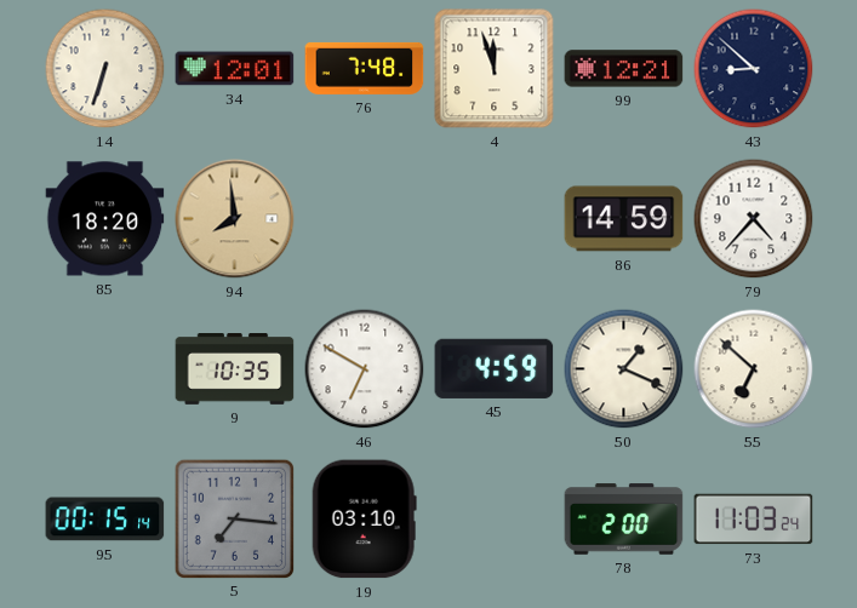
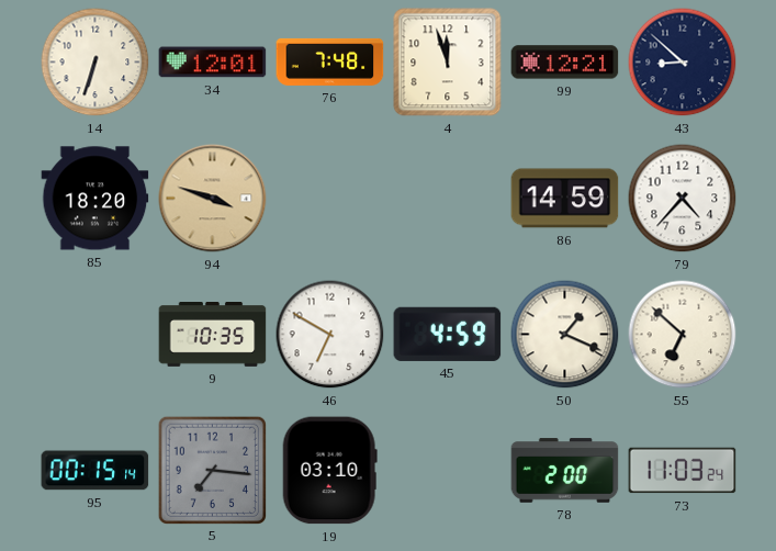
94: 7:59 -> 3:48
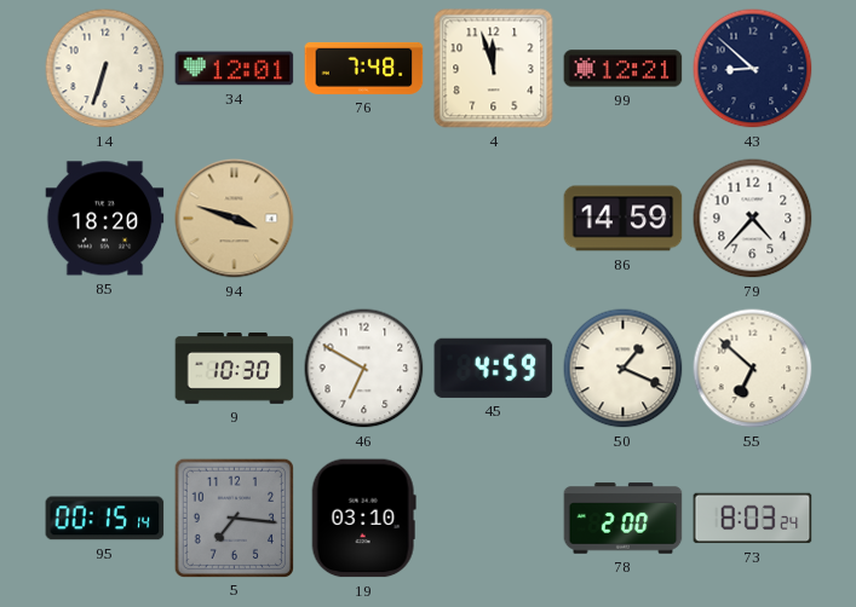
9: 10:35 -> 10:30
73: 11:03 -> 8:03
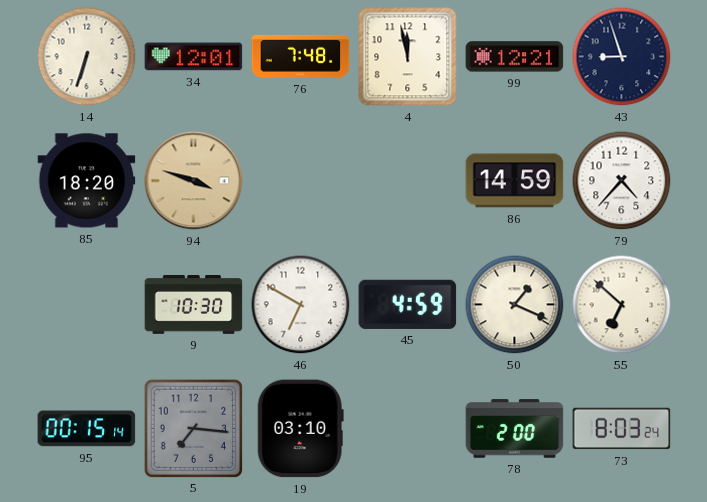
4: 11:57 -> 11:58
43: 8:52 -> 8:57
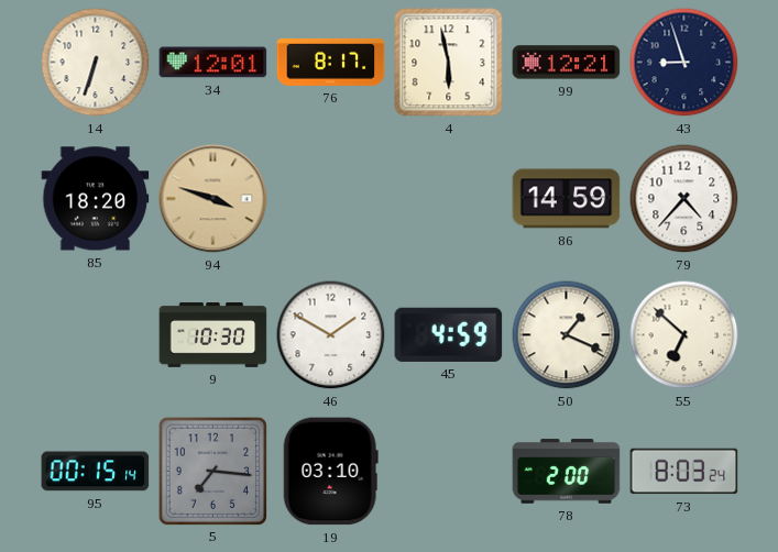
76: 7:48 -> 8:17
4: 11:58 -> 5:58
46: 6:50 -> 1:50
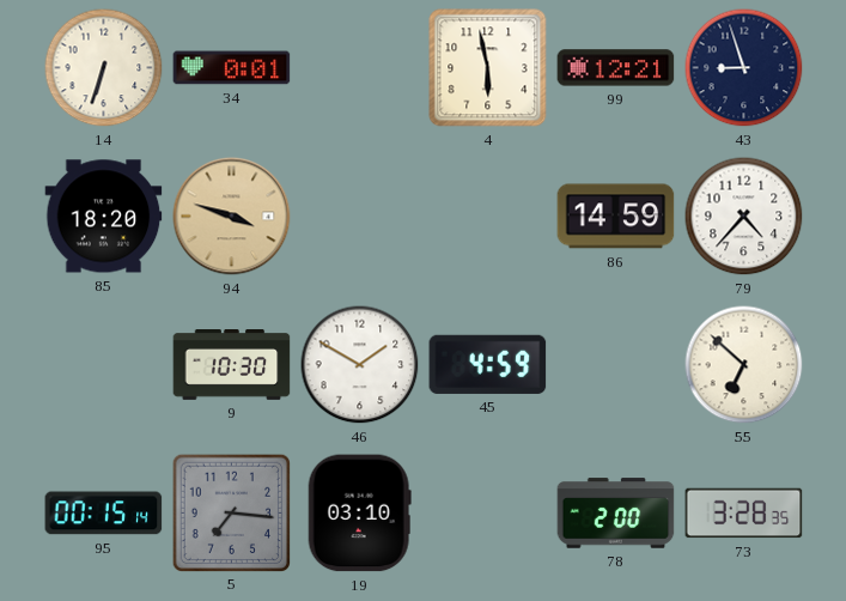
34: 12:01 -> 0:01
76: 8:17 -> none
50: 1:19 -> none
73: 8:03 -> 3:28
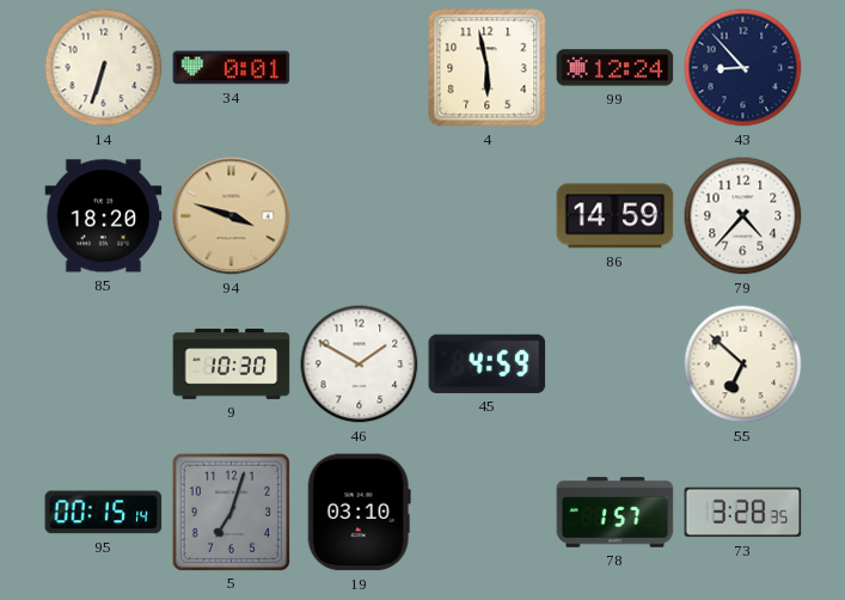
99: 12:21 -> 12:24
43: 8:57 -> 8:53
5: 7:16 -> 7:03
78: 2:00 -> 1:57
